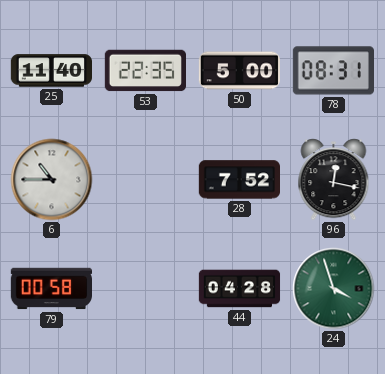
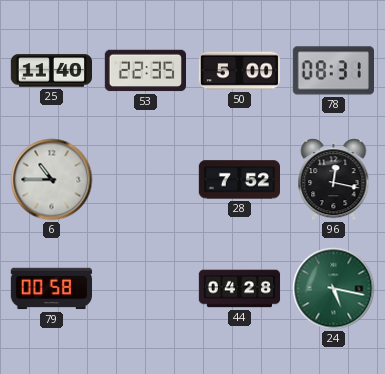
24: 3:57 -> 5:17
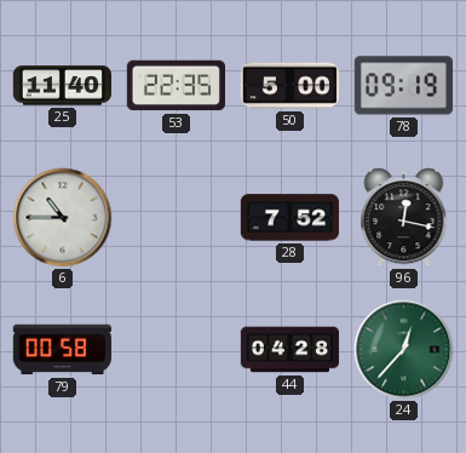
78: 08:31 -> 09:19
24: 5:17 -> 12:37
